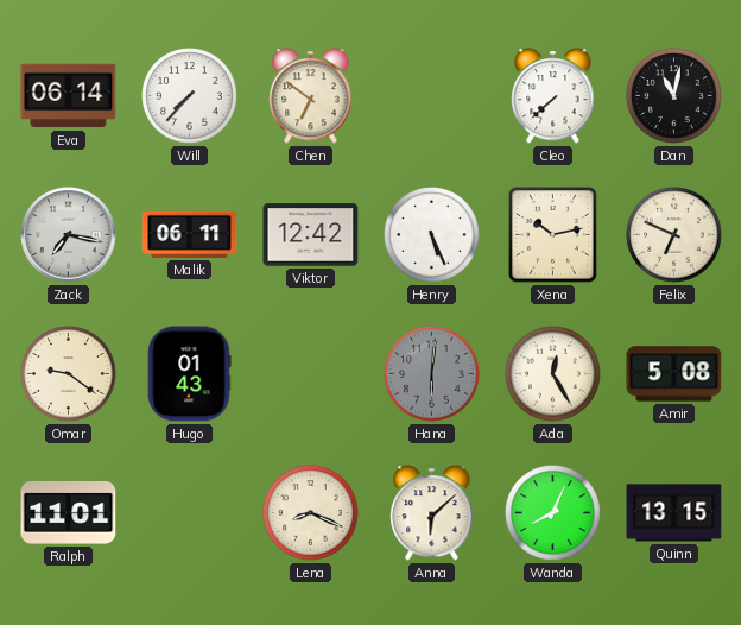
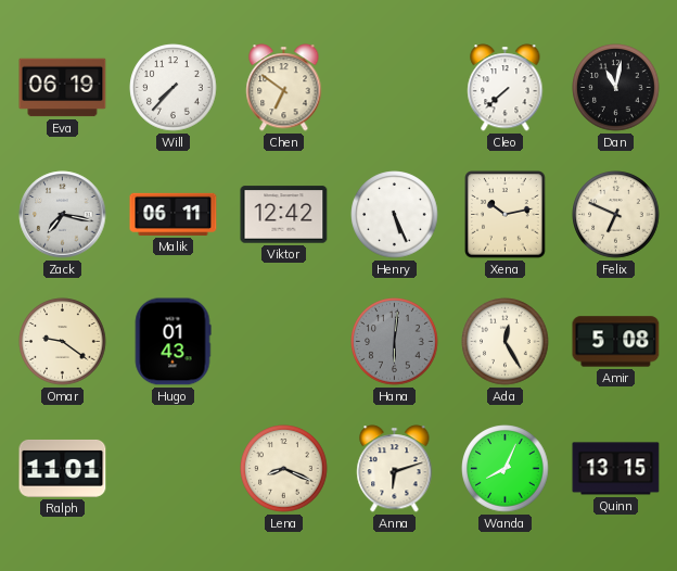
Eva: 06:14 -> 06:19
Anna: 6:08 -> 6:12
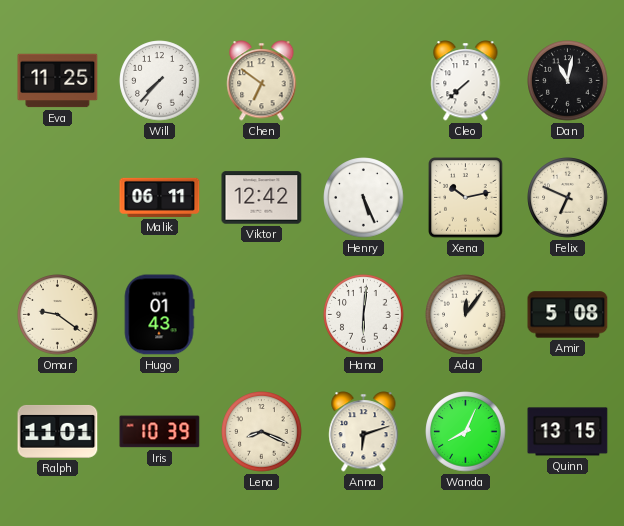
Eva: 06:19 -> 11:25
Zack: 7:17 -> none
Hana dial: grey -> white
Ada: 12:25 -> 12:06
Iris: none -> 10:39
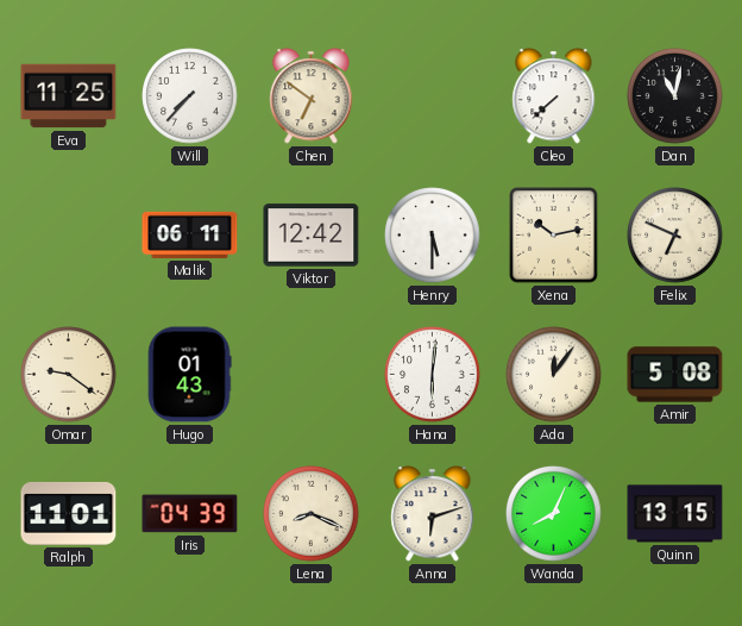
Henry: 5:26 -> 5:30
Iris: 10:39 -> 04:39
